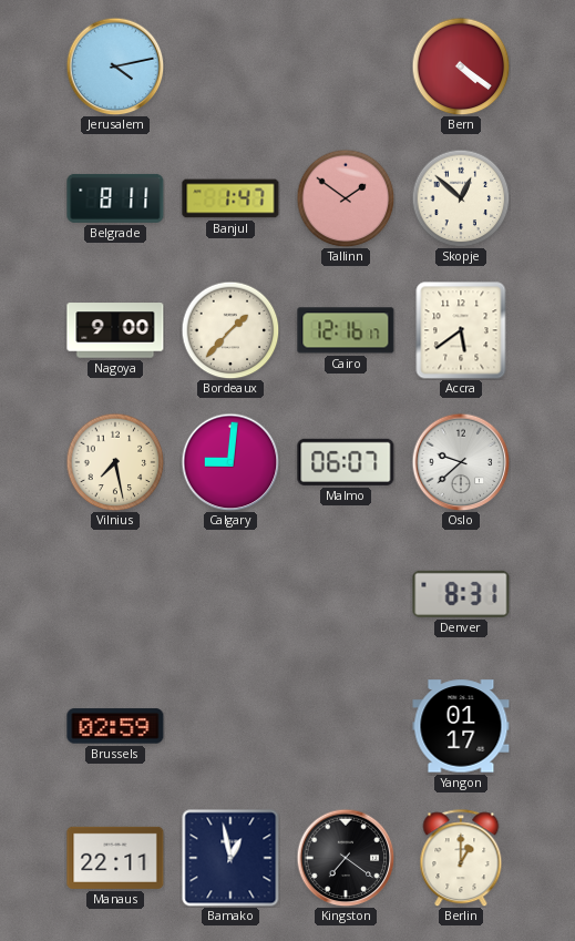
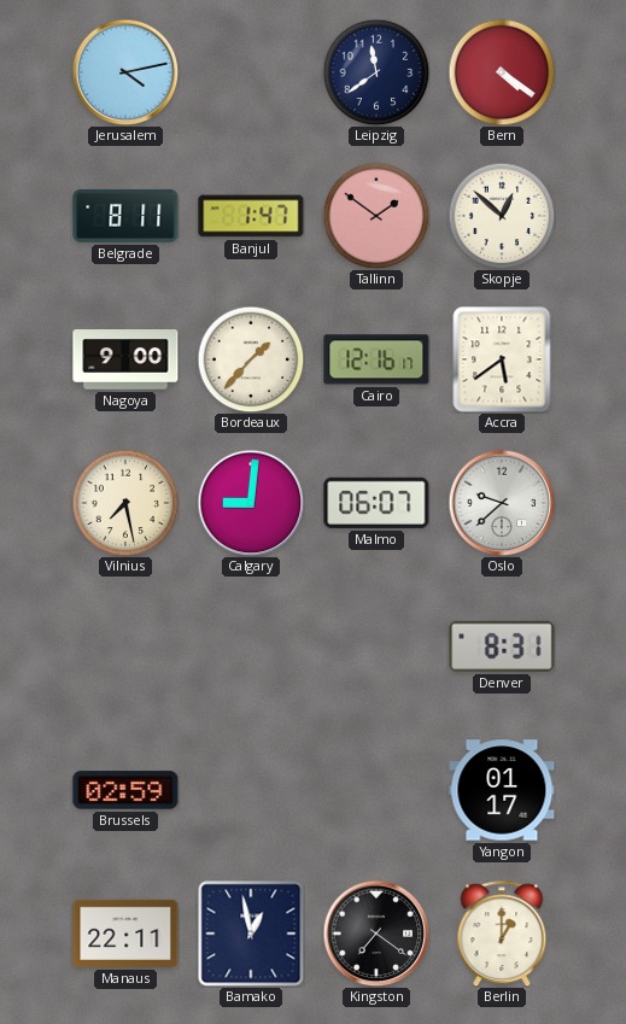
Leipzig: none -> 11:39
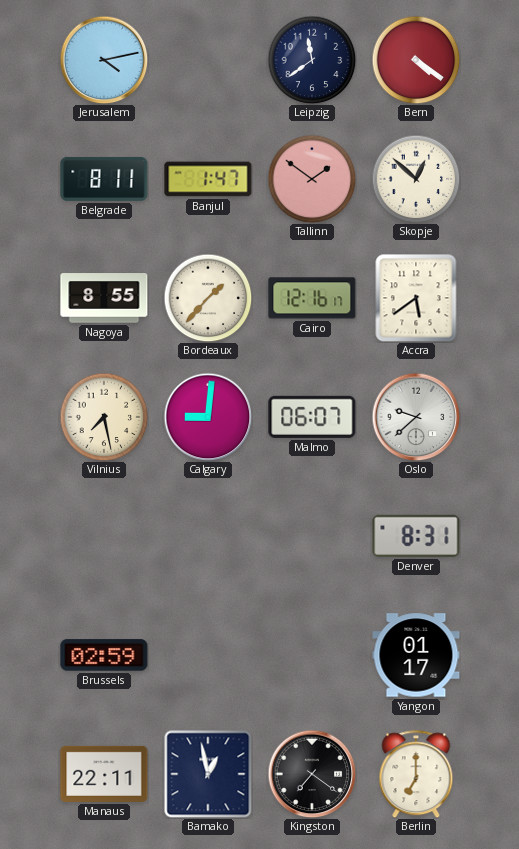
Nagoya: 9:00 -> 8:55
Berlin: 1:00 -> 7:00
